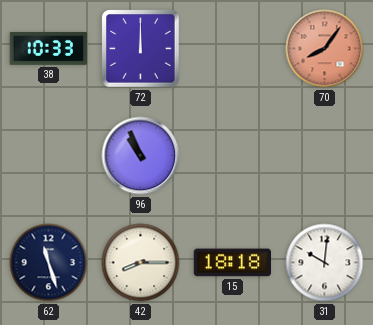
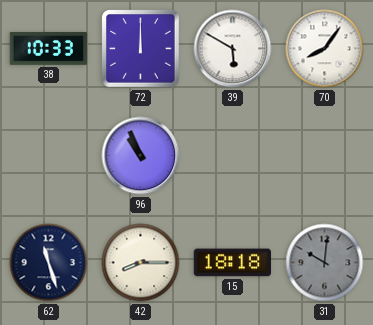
39: none -> 5:50
70 dial: salmon -> white
31 dial: white -> grey
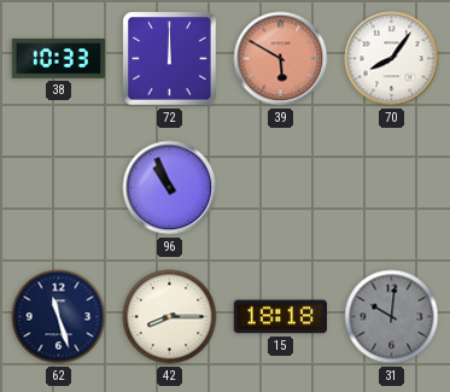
39 dial: white -> salmon
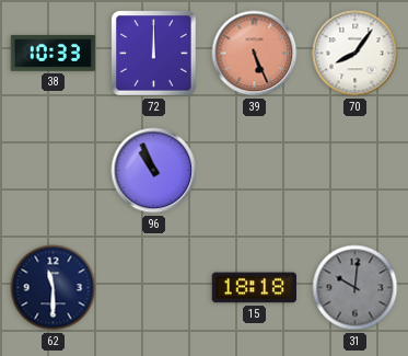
39: 5:50 -> 5:26
62: 11:27 -> 11:30
42: 8:15 -> none
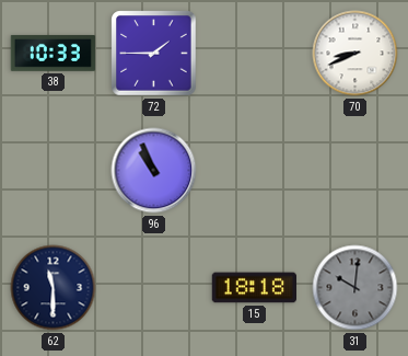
72: 12:00 -> 1:45
39: 5:26 -> none
70: 8:06 -> 8:41
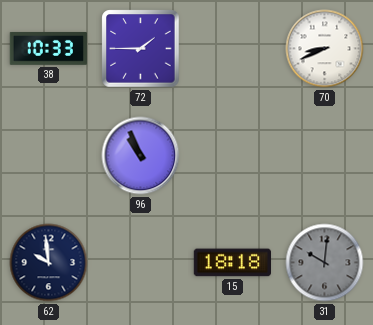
62: 11:30 -> 9:59
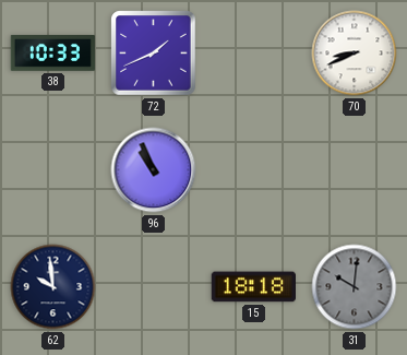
72: 1:45 -> 1:41
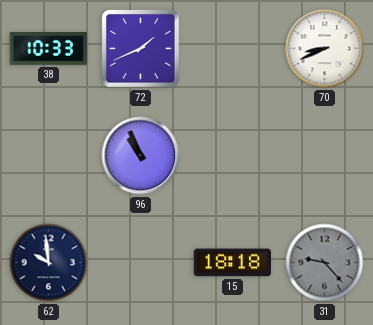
31: 10:01 -> 9:23
